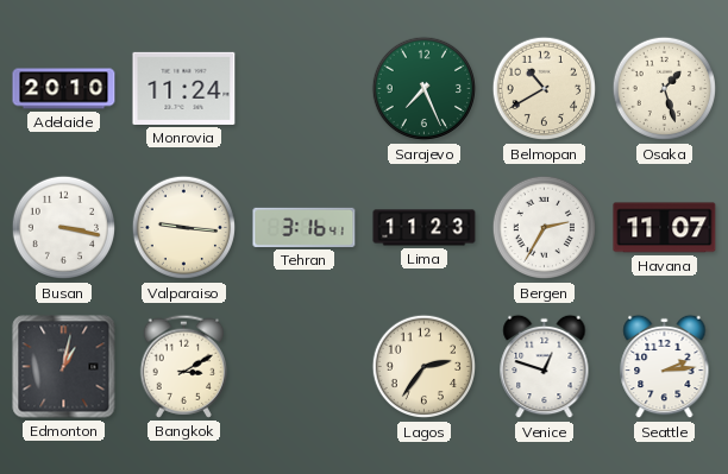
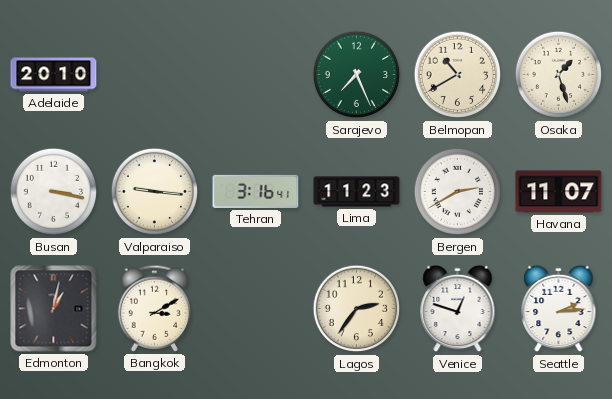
Monrovia: 11:24 -> none
Bergen: 2:35 -> 2:40
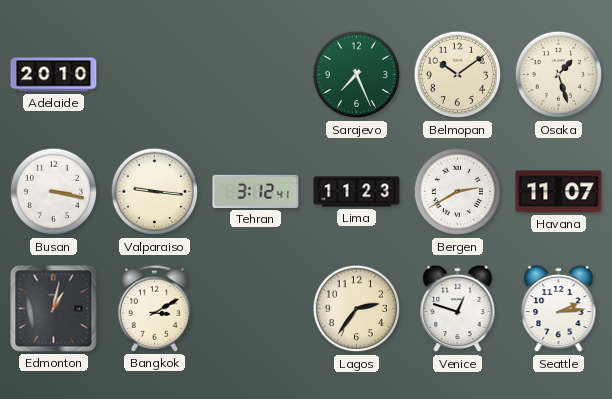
Belmopan: 10:40 -> 10:09
Tehran: 3:16 -> 3:12
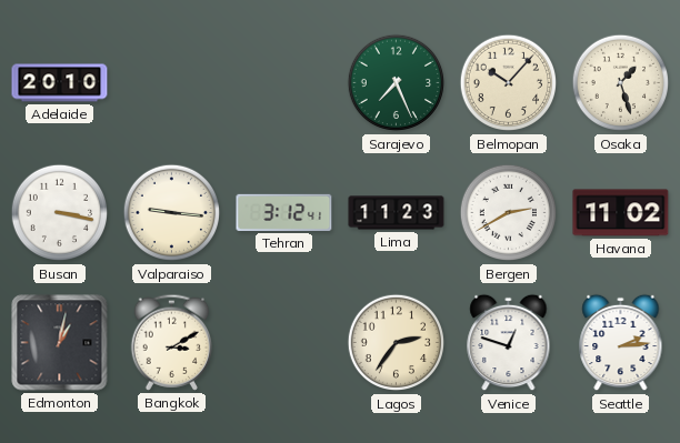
Belmopan: 10:09 -> 10:07
Havana: 11:07 -> 11:02
